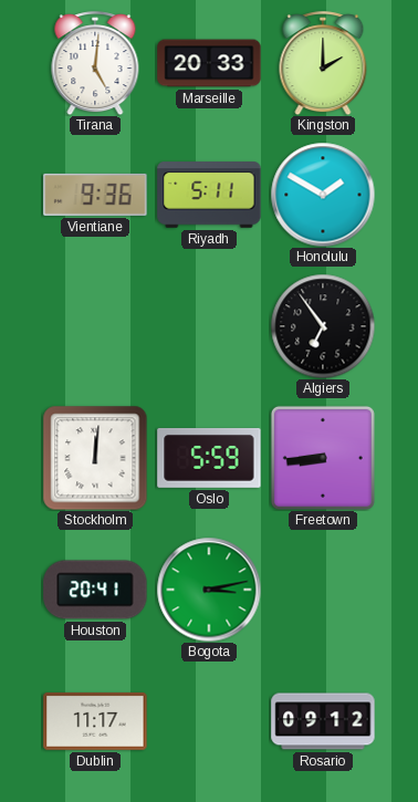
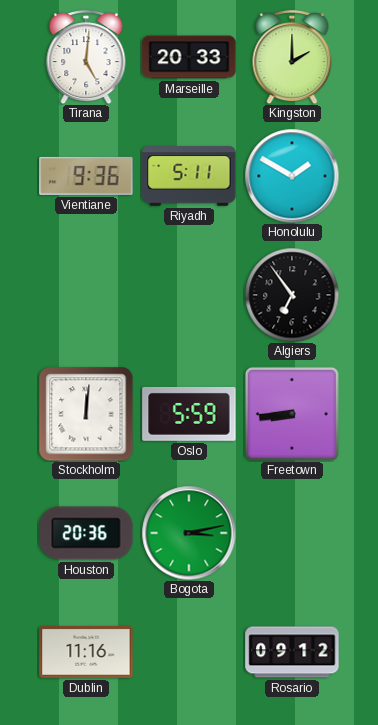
Houston: 20:41 -> 20:36
Dublin: 11:17 -> 11:16
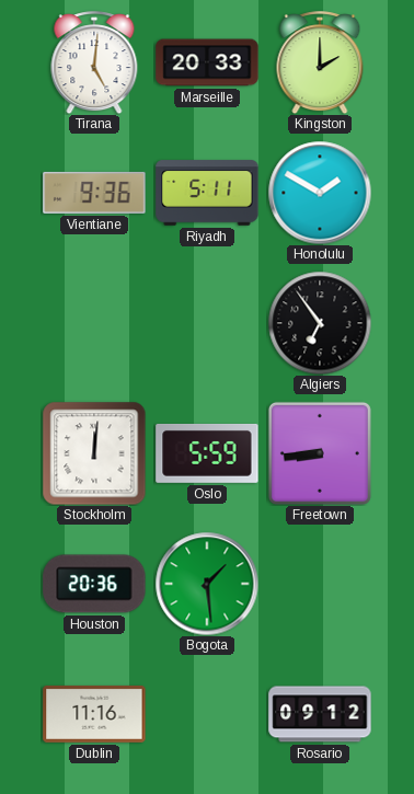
Bogota: 3:13 -> 1:29
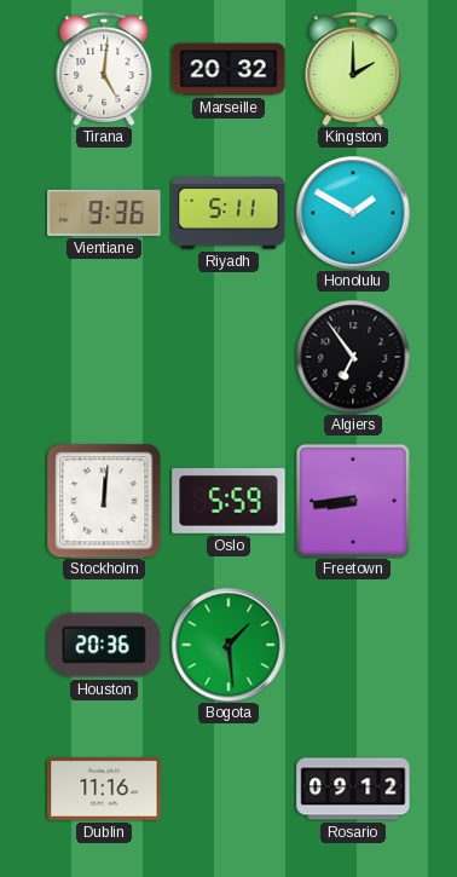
Marseille: 20:33 -> 20:32
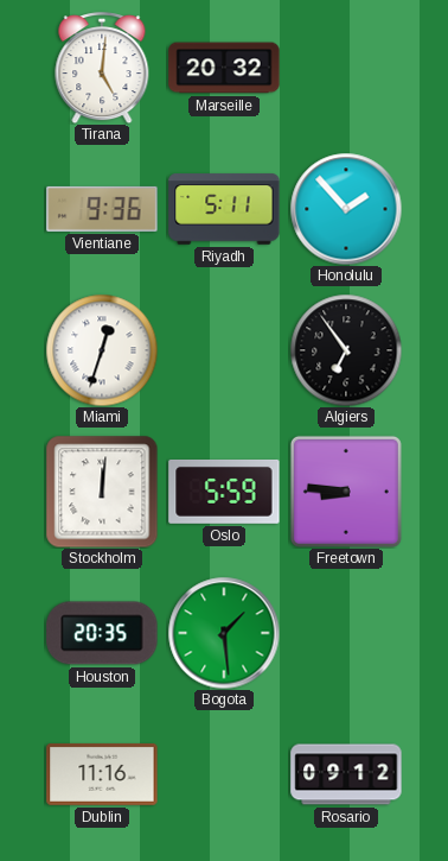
Kingston: 2:00 -> none
Honolulu: 1:50 -> 1:53
Miami: none -> 12:33
Freetown: 8:44 -> 8:46
Houston: 20:36 -> 20:35
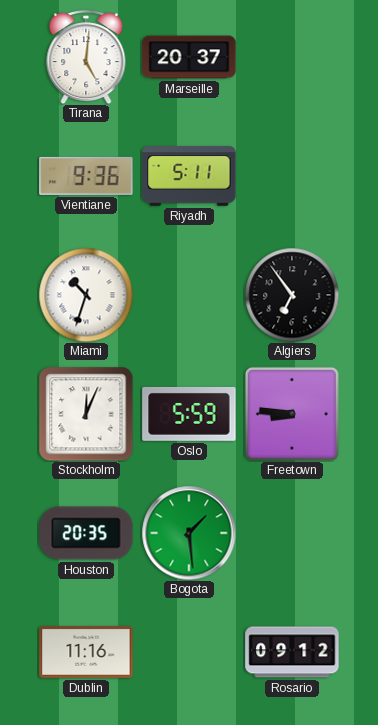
Marseille: 20:32 -> 20:37
Honolulu: 1:53 -> none
Miami: 12:33 -> 10:33
Stockholm: 12:01 -> 12:04
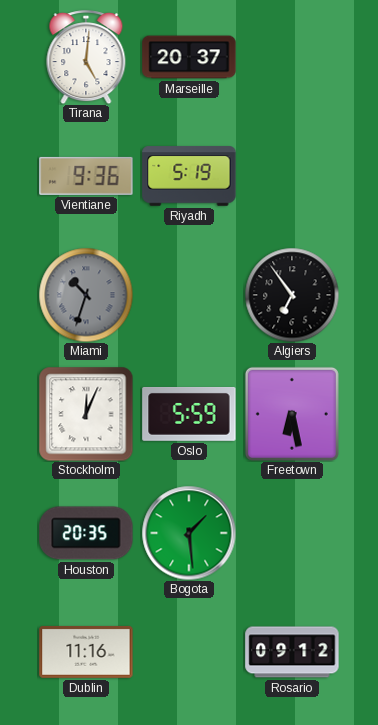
Riyadh: 5:11 -> 5:19
Miami dial: white -> grey
Freetown: 8:46 -> 6:28
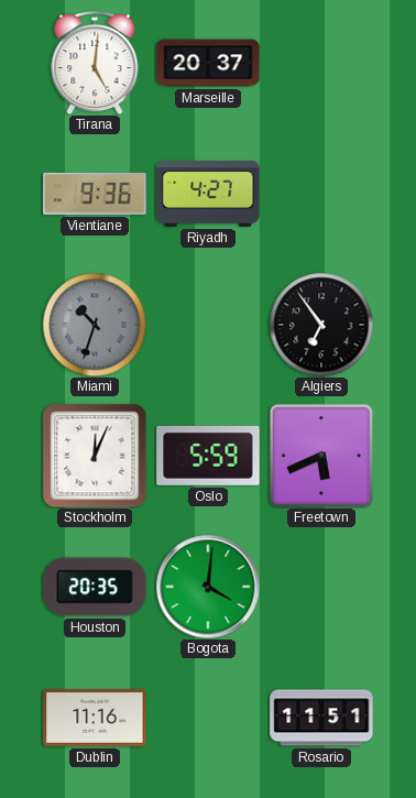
Riyadh: 5:19 -> 4:27
Freetown: 6:28 -> 5:41
Bogota: 1:29 -> 4:01
Rosario: 09:12 -> 11:51
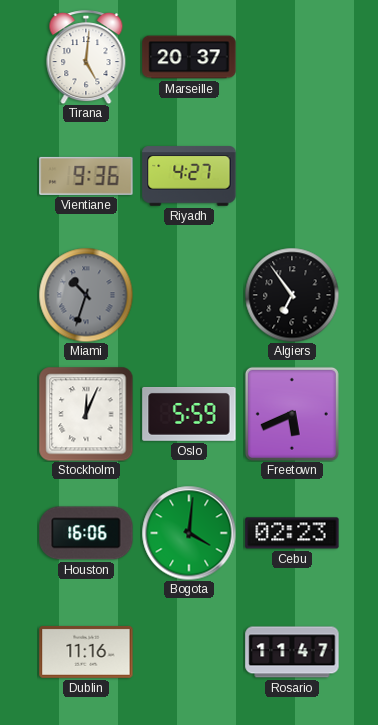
Houston: 20:35 -> 16:06
Cebu: none -> 02:23
Rosario: 11:51 -> 11:47
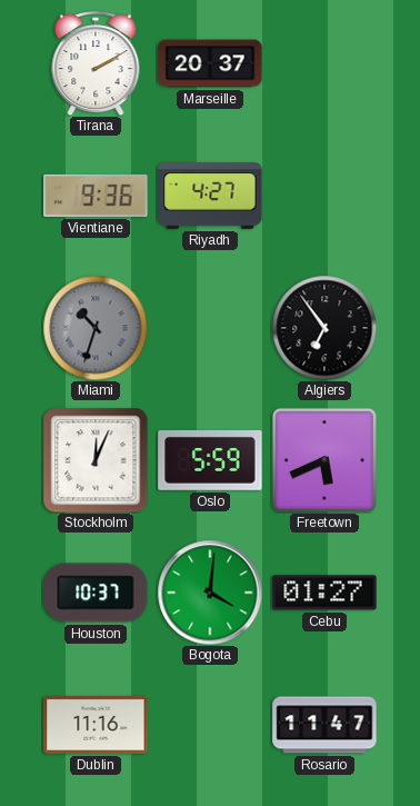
Tirana: 5:01 -> 2:10
Houston: 16:06 -> 10:37
Cebu: 02:23 -> 01:27
